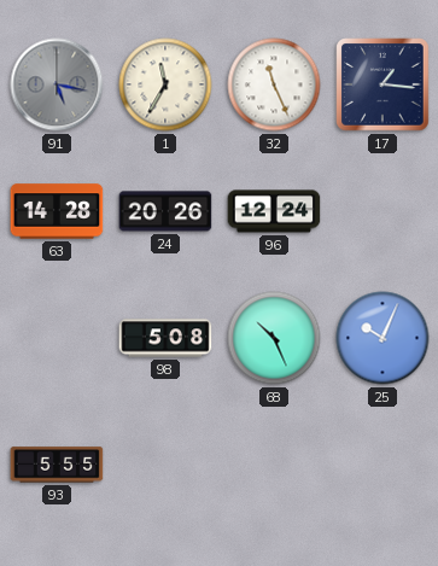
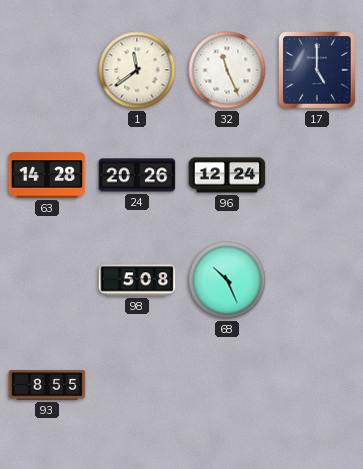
91: 5:17 -> none
1: 11:35 -> 11:39
17: 1:16 -> 5:00
25: 10:04 -> none
93: 5:55 -> 8:55
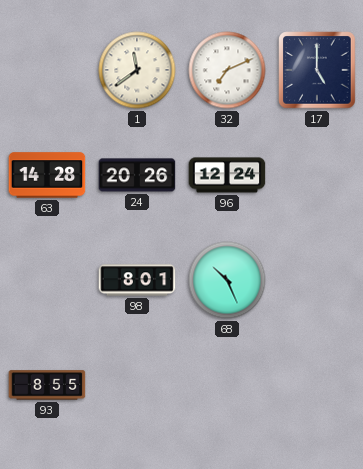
32: 11:26 -> 7:11
98: 5:08 -> 8:01
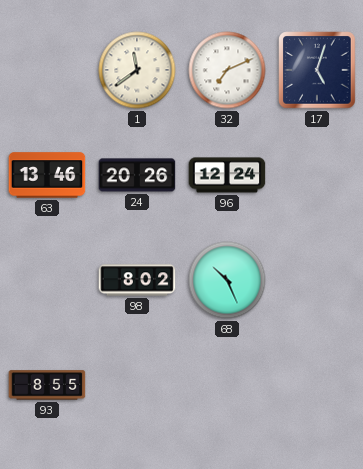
17: 5:00 -> 5:03
63: 14:28 -> 13:46
98: 8:01 -> 8:02
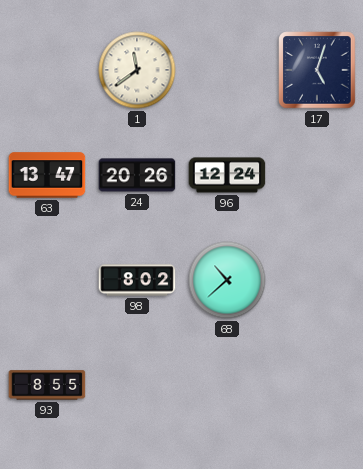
32: 7:11 -> none
63: 13:46 -> 13:47
68: 10:26 -> 10:38
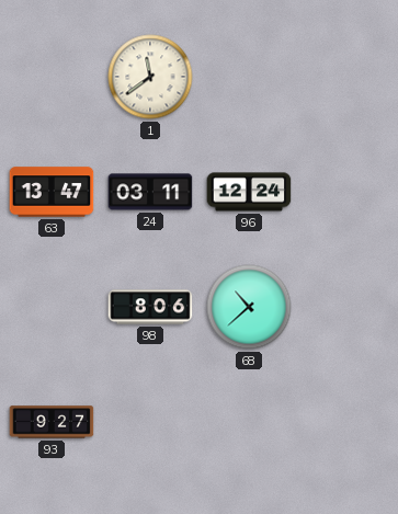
17: 5:03 -> none
24: 20:26 -> 03:11
98: 8:02 -> 8:06
93: 8:55 -> 9:27
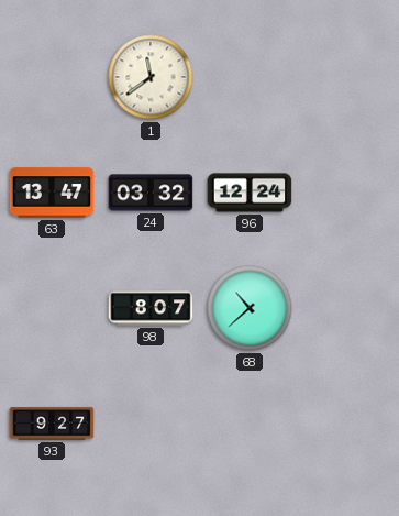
24: 03:11 -> 03:32
98: 8:06 -> 8:07
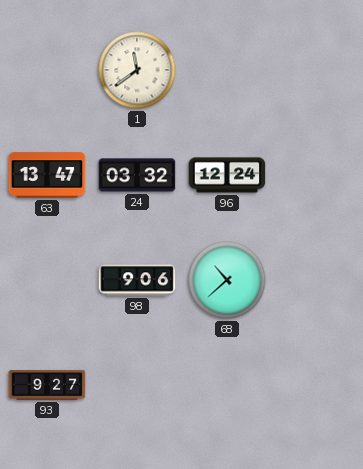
98: 8:07 -> 9:06
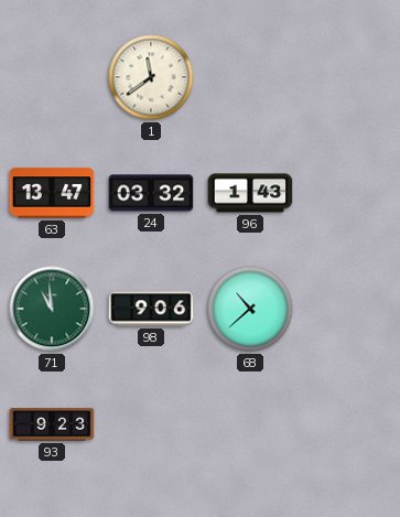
96: 12:24 -> 1:43
71: none -> 10:59
93: 9:27 -> 9:23
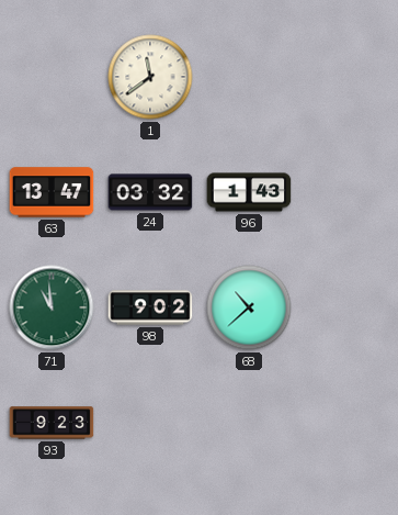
98: 9:06 -> 9:02
